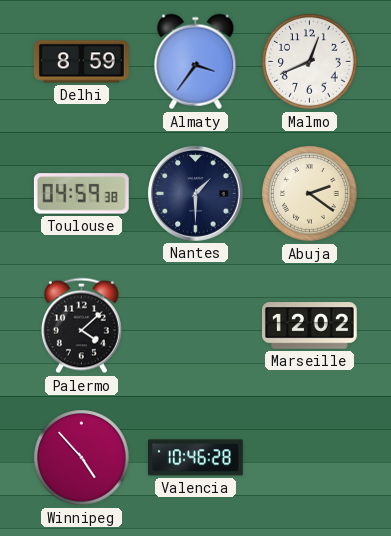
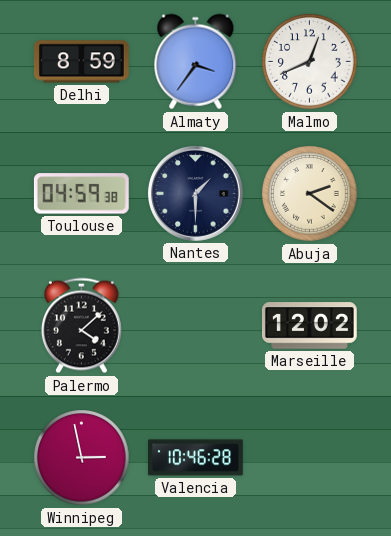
Winnipeg: 4:53 -> 2:58
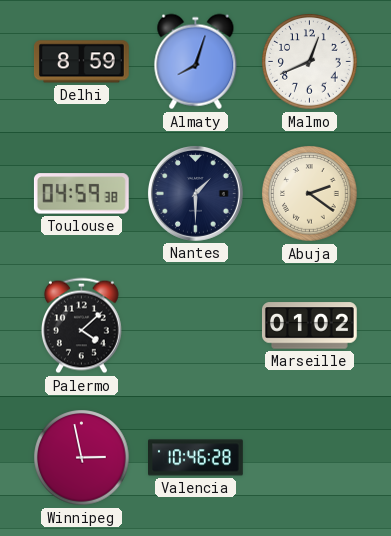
Almaty: 3:36 -> 8:03
Marseille: 12:02 -> 01:02
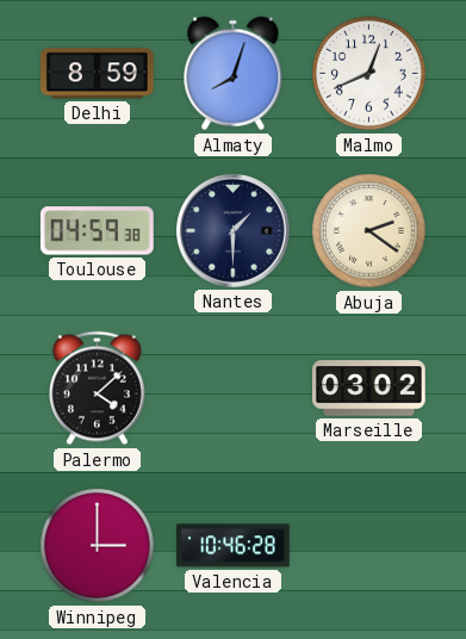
Marseille: 01:02 -> 03:02
Winnipeg: 2:58 -> 3:00
